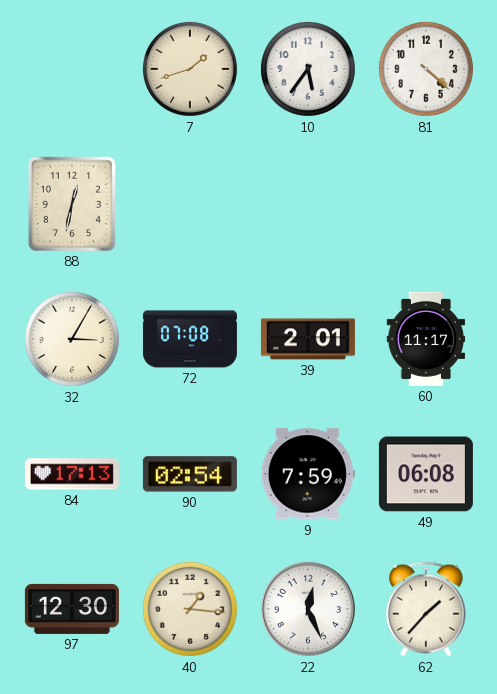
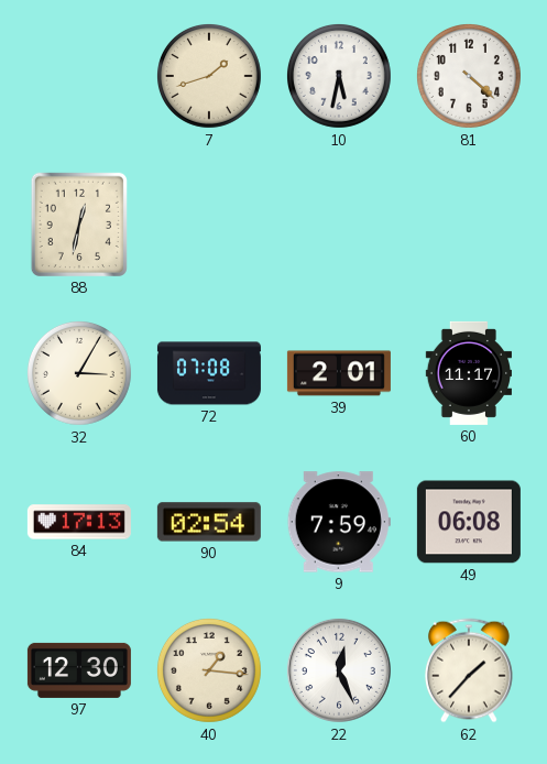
10: 5:36 -> 5:32
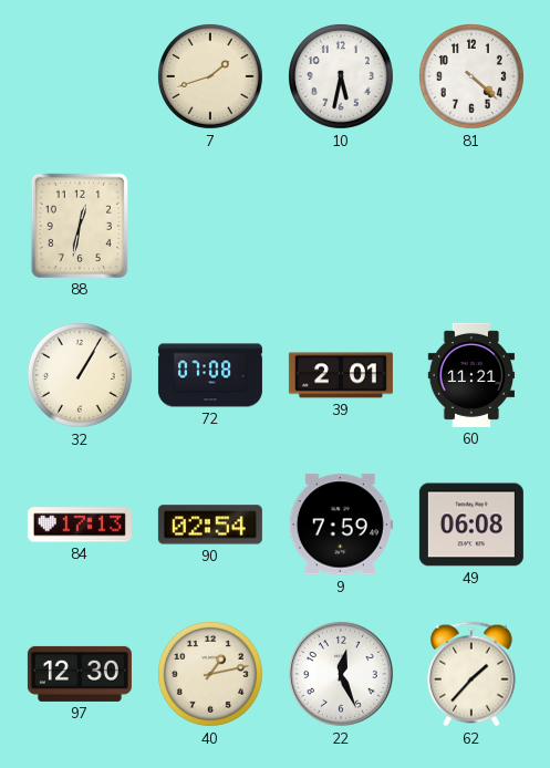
32: 3:05 -> 1:05
60: 11:17 -> 11:21
40: 1:16 -> 1:13
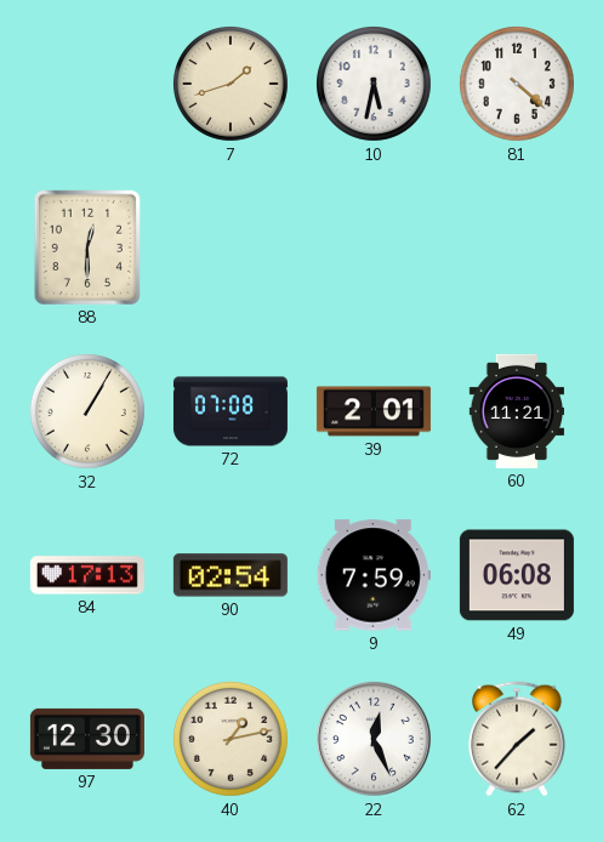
88: 12:32 -> 12:30
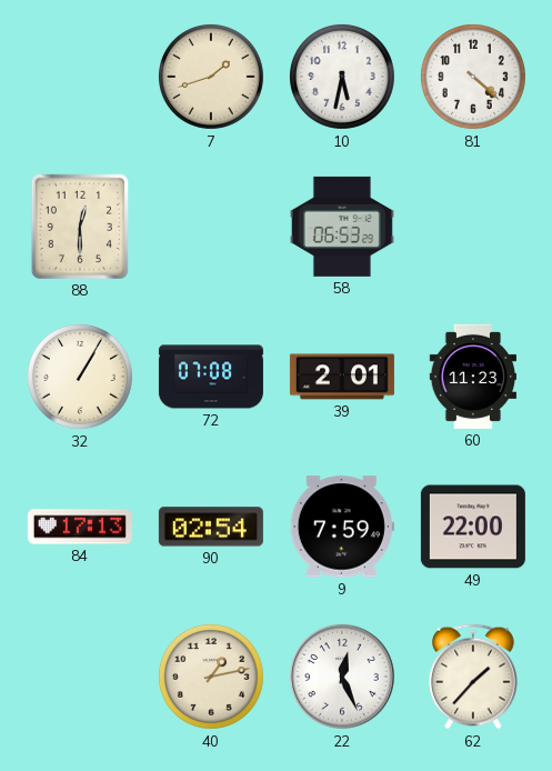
58: none -> 06:53
60: 11:21 -> 11:23
49: 06:08 -> 22:00
97: 12:30 -> none
